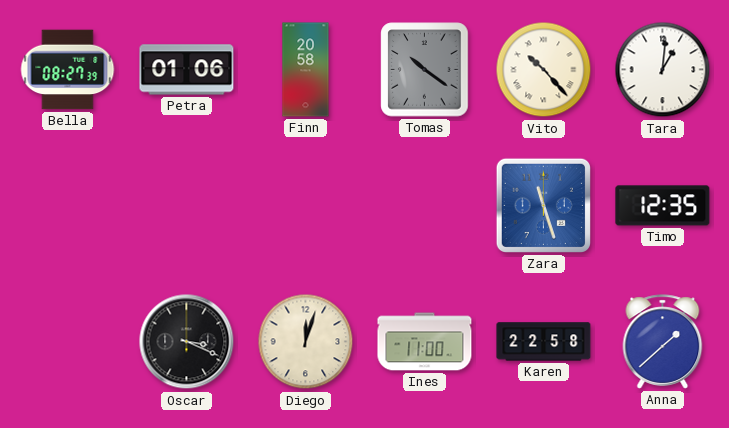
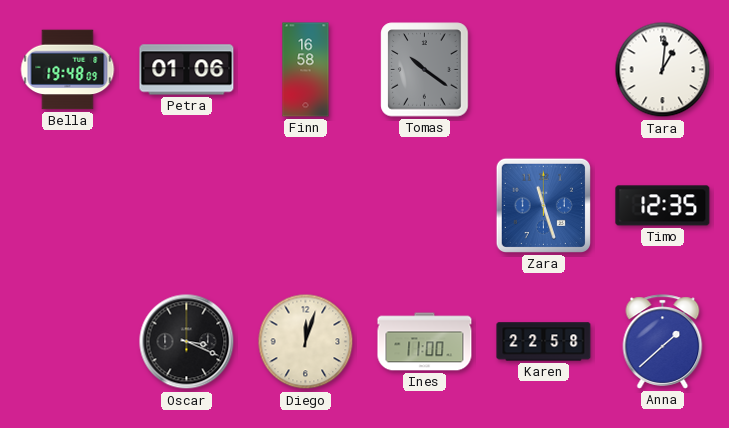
Bella: 08:27 -> 19:48
Finn: 20:58 -> 16:58
Vito: 10:23 -> none
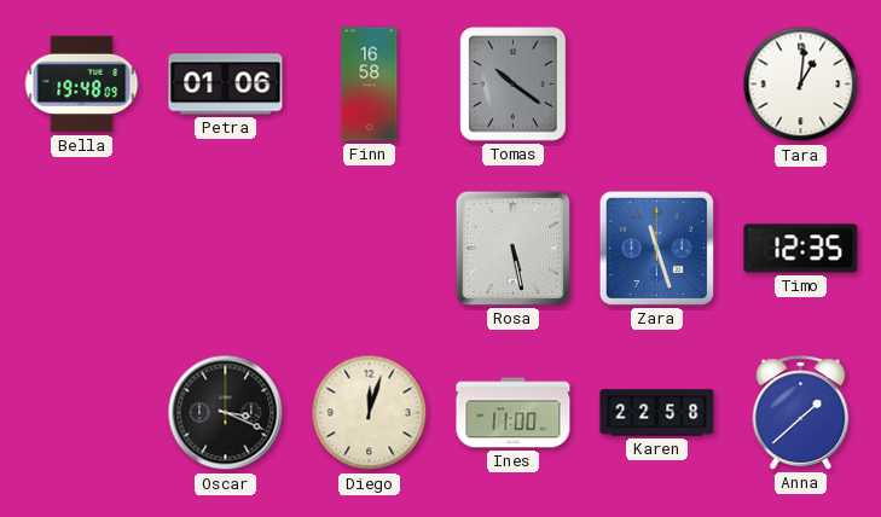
Rosa: none -> 5:28
